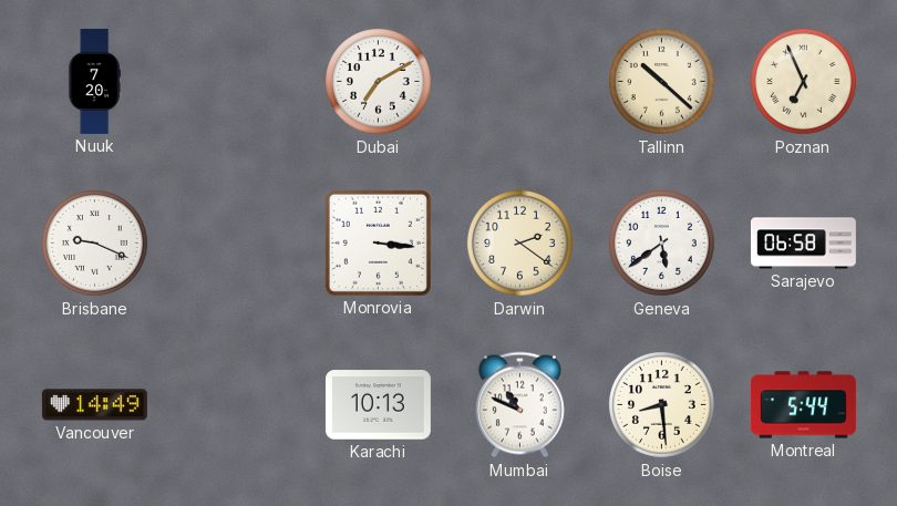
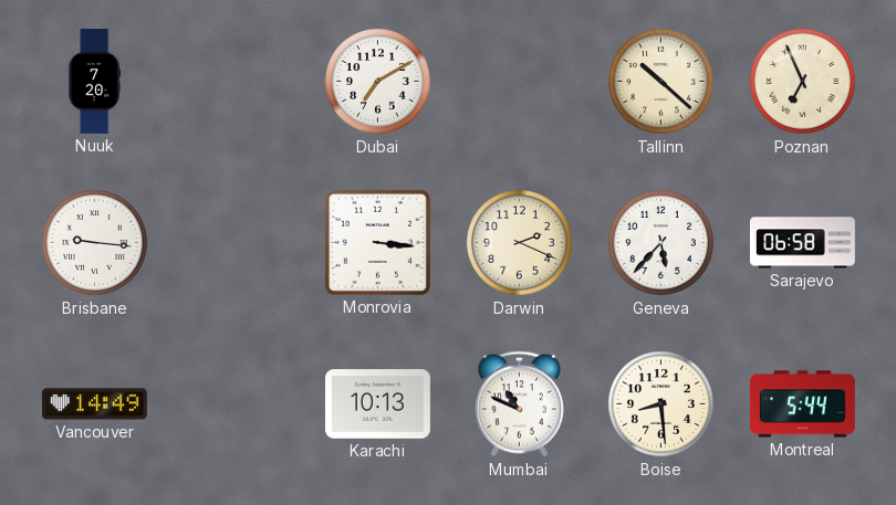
Brisbane: 9:19 -> 9:16
Darwin: 2:21 -> 2:19
Geneva: 5:39 -> 5:37
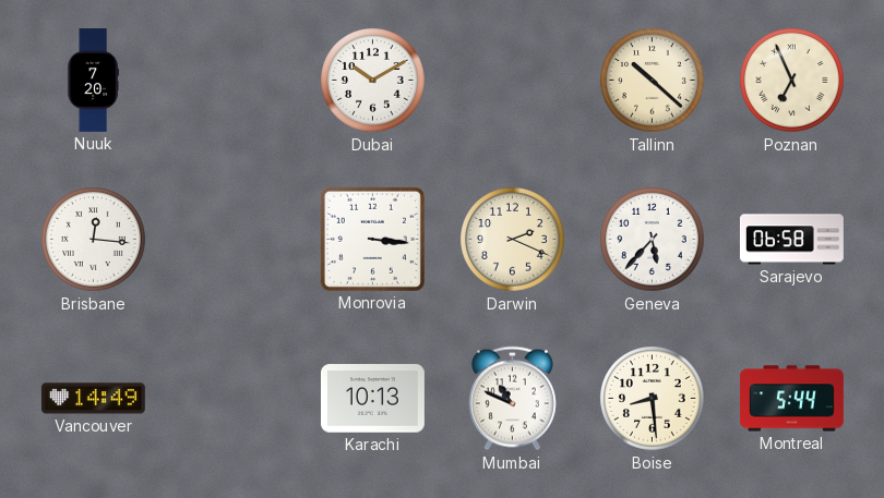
Dubai: 7:10 -> 10:10
Brisbane: 9:16 -> 12:16
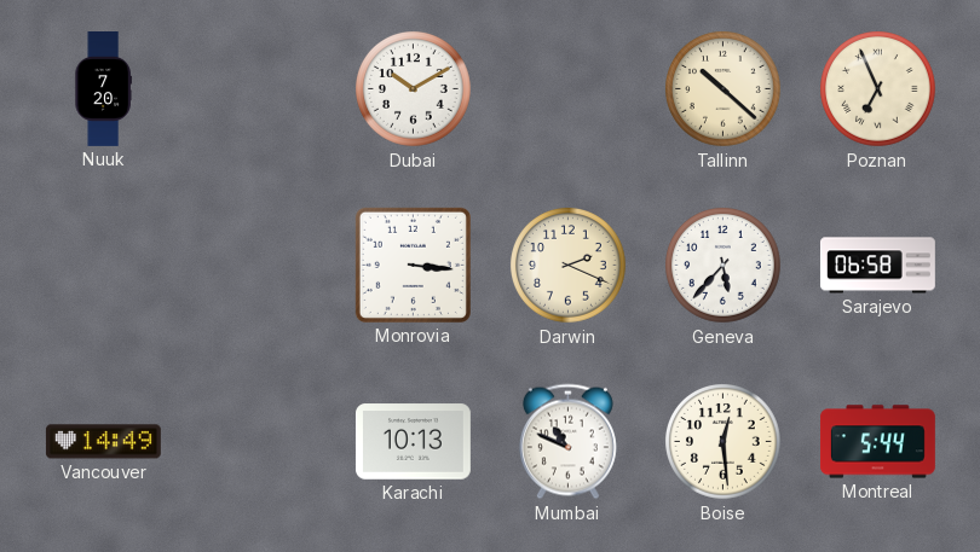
Brisbane: 12:16 -> none
Boise: 8:29 -> 12:29
